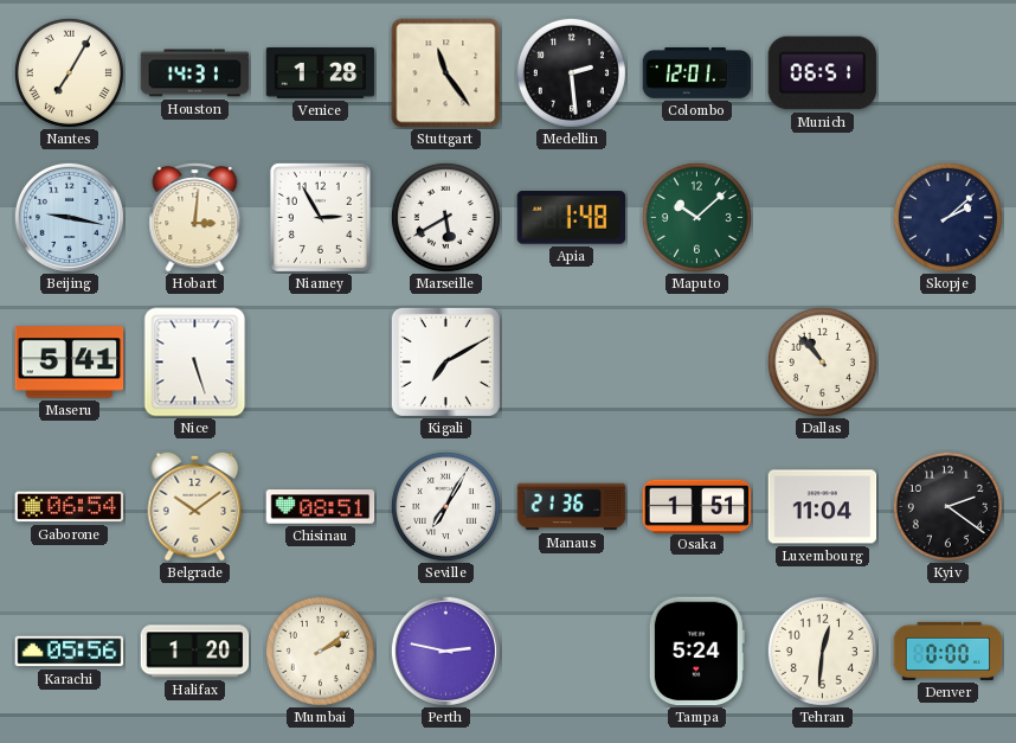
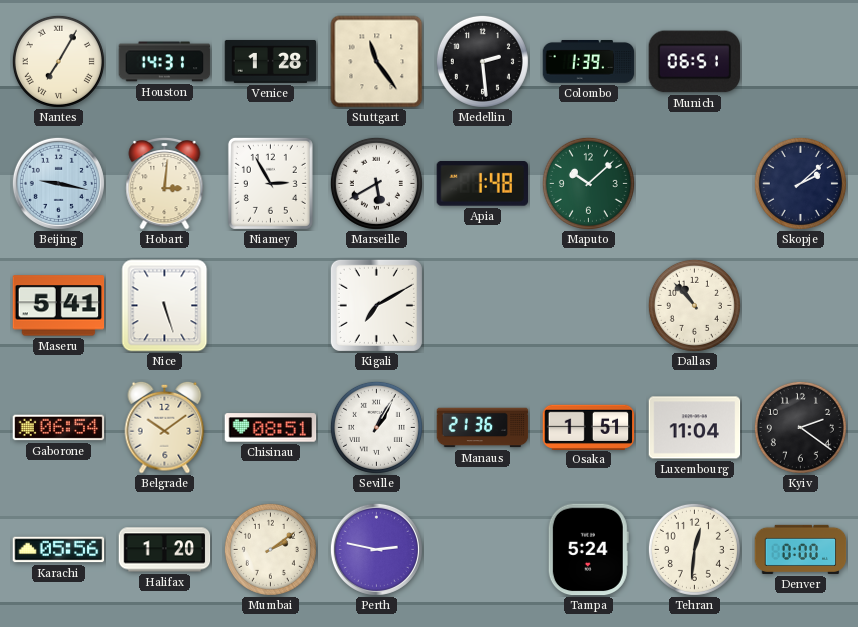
Colombo: 12:01 -> 1:39
Seville: 7:05 -> 1:05
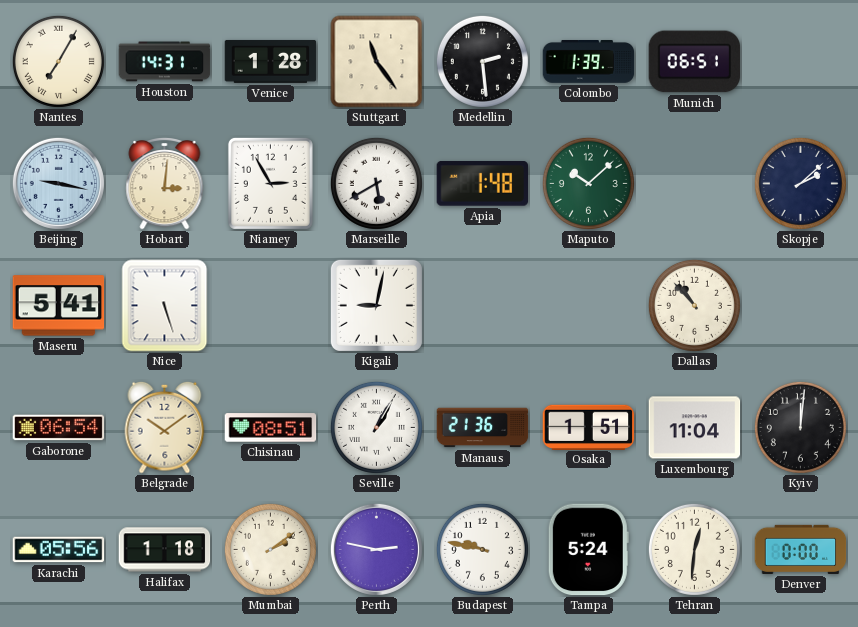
Kigali: 7:10 -> 9:02
Kyiv: 2:21 -> 12:01
Halifax: 1:20 -> 1:18
Budapest: none -> 9:47
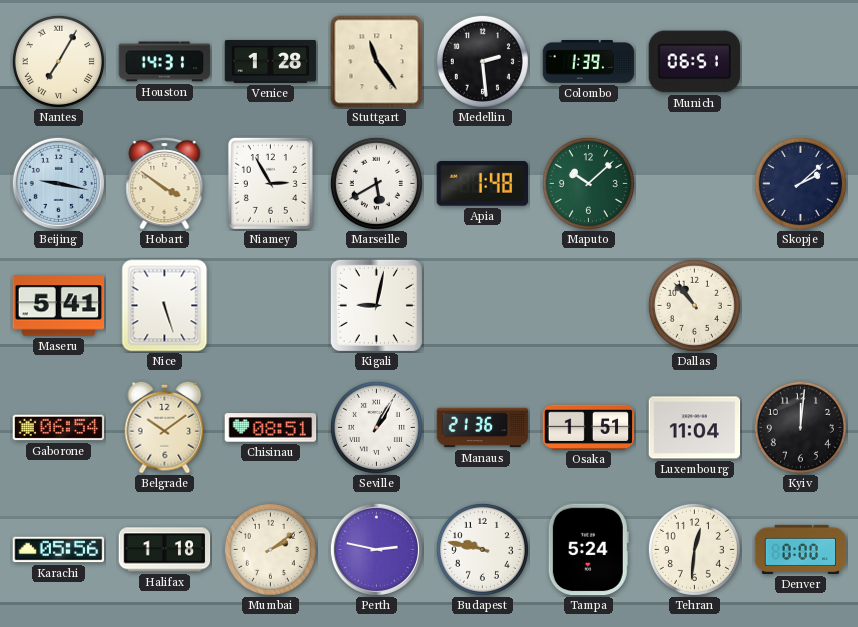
Hobart: 3:01 -> 3:51
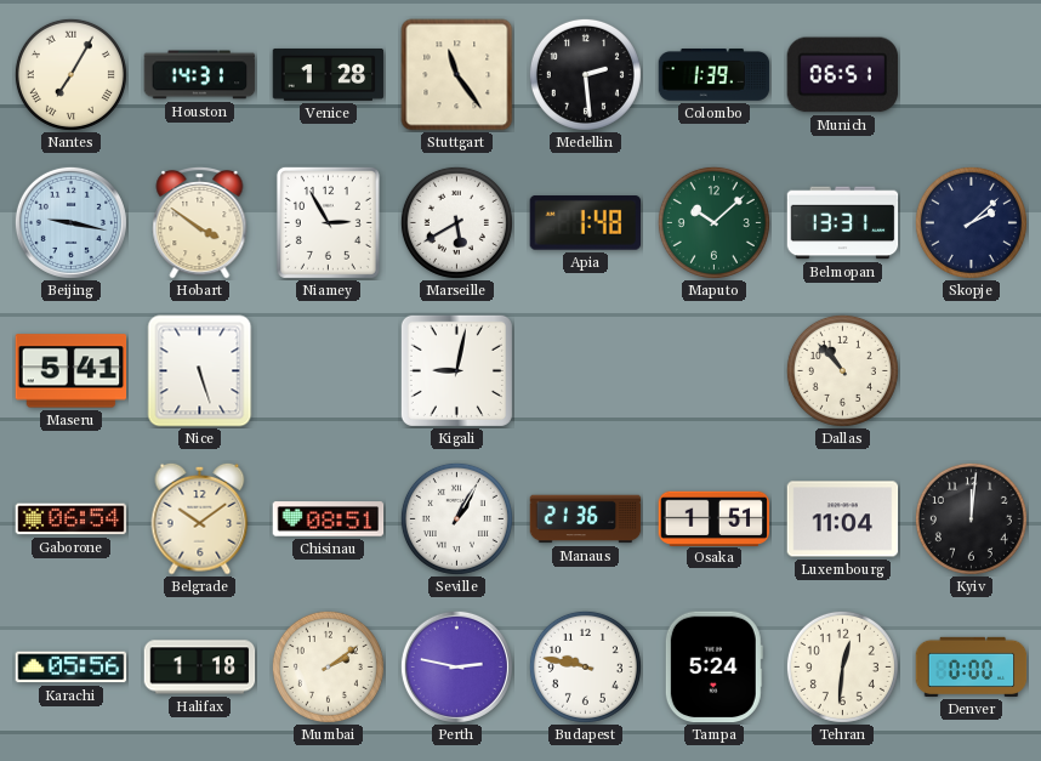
Belmopan: none -> 13:31
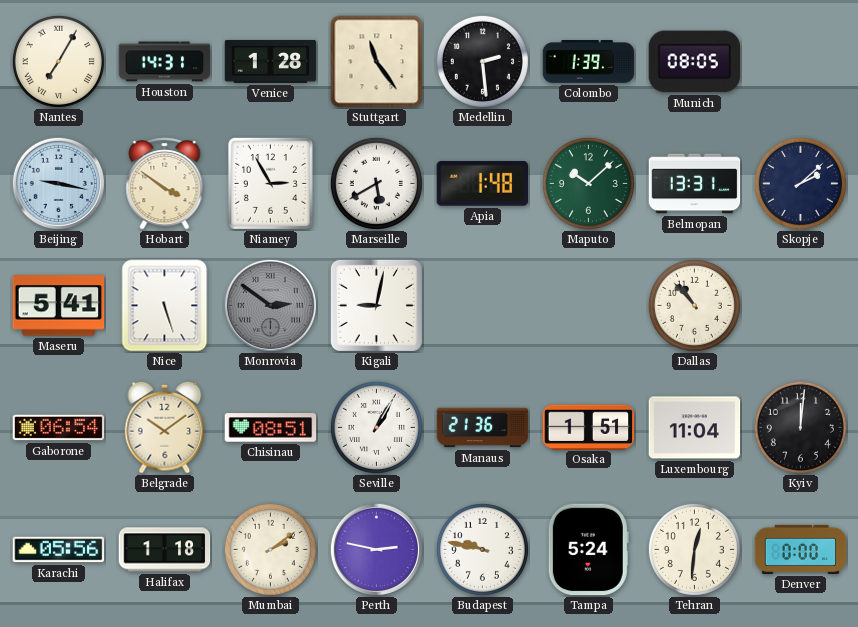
Munich: 06:51 -> 08:05
Monrovia: none -> 2:51
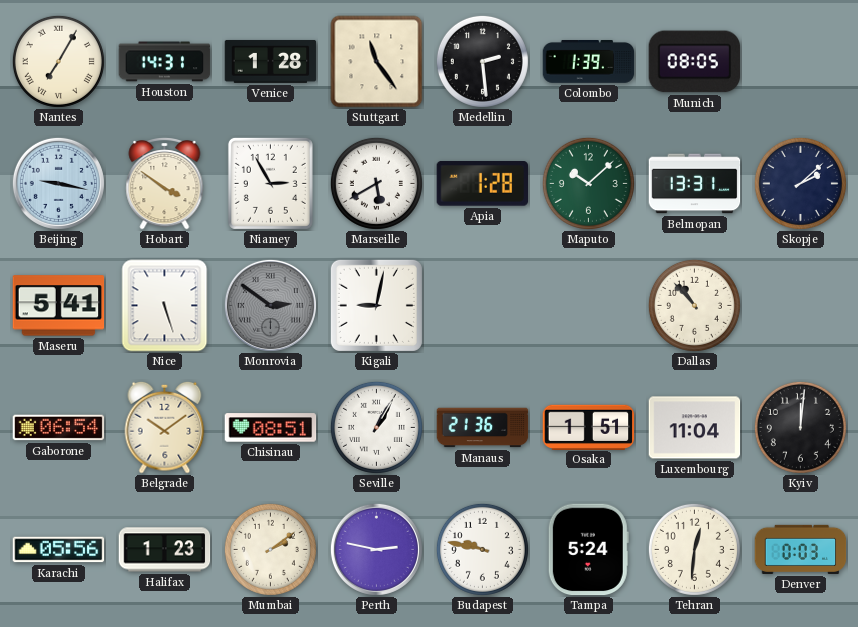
Apia: 1:48 -> 1:28
Halifax: 1:18 -> 1:23
Denver: 0:00 -> 0:03
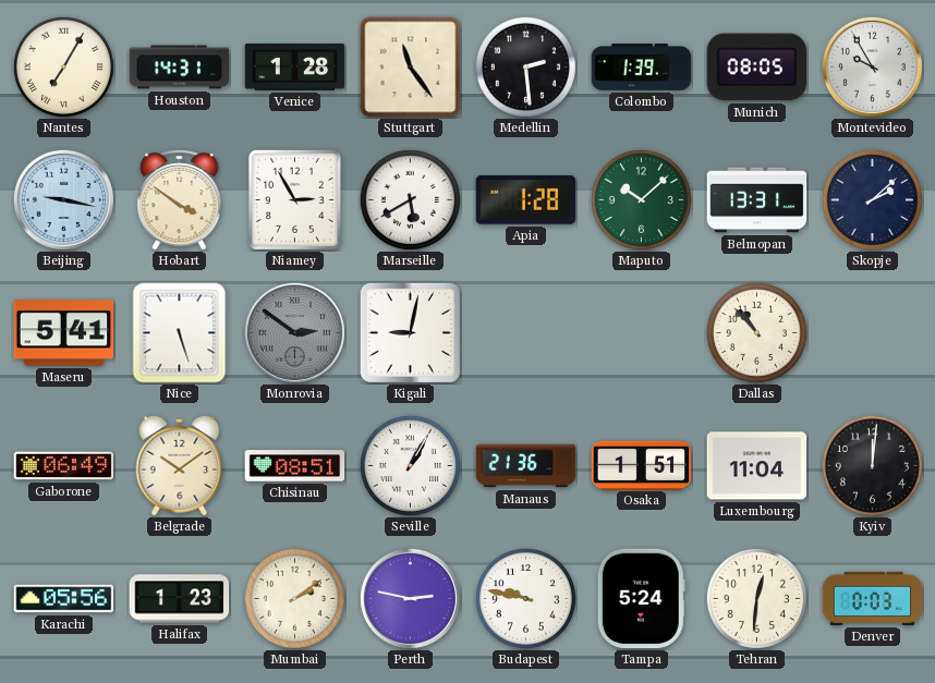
Montevideo: none -> 9:55
Gaborone: 06:54 -> 06:49
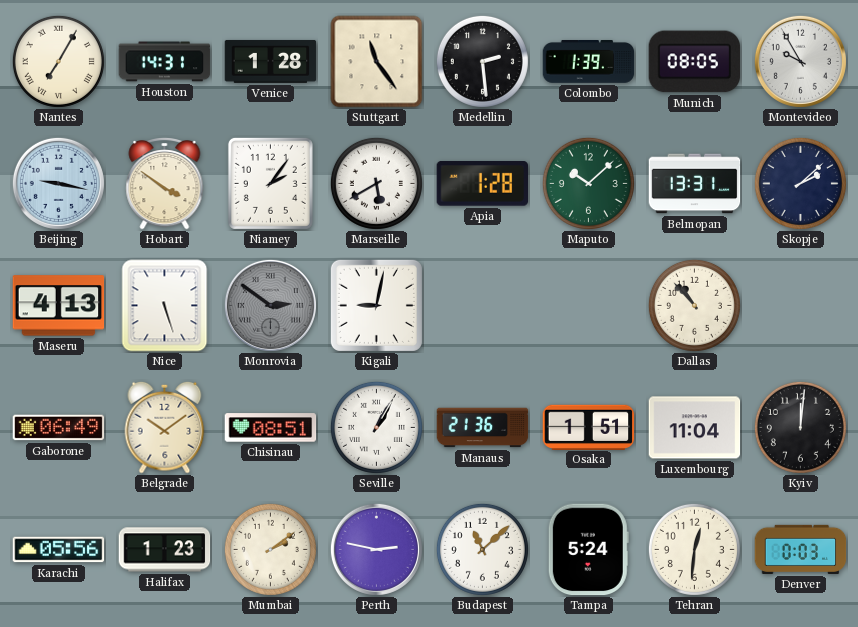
Niamey: 2:55 -> 2:06
Maseru: 5:41 -> 4:13
Budapest: 9:47 -> 11:08
